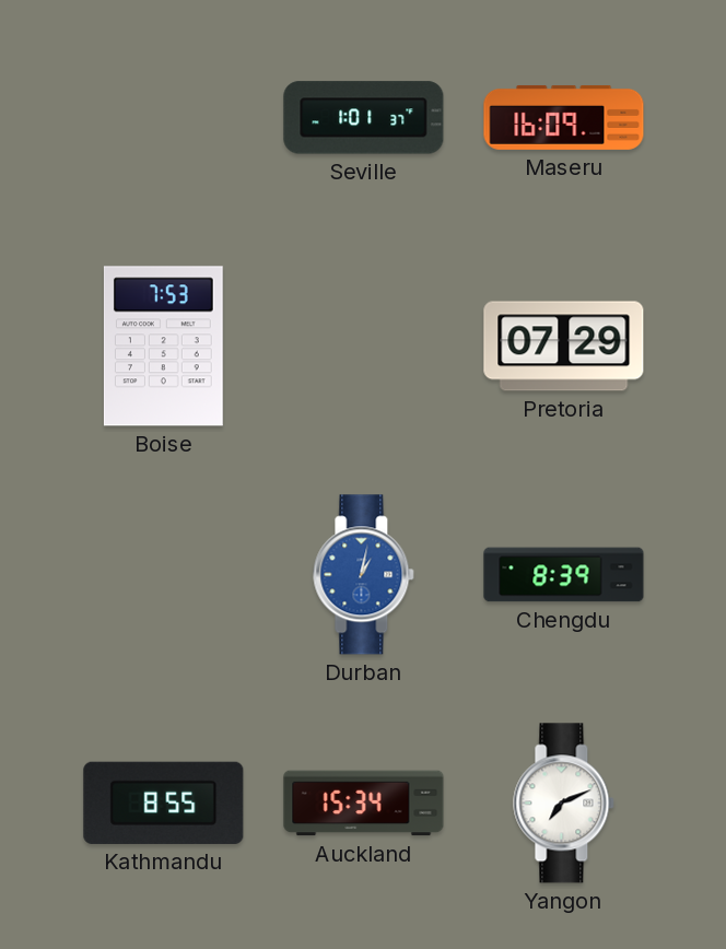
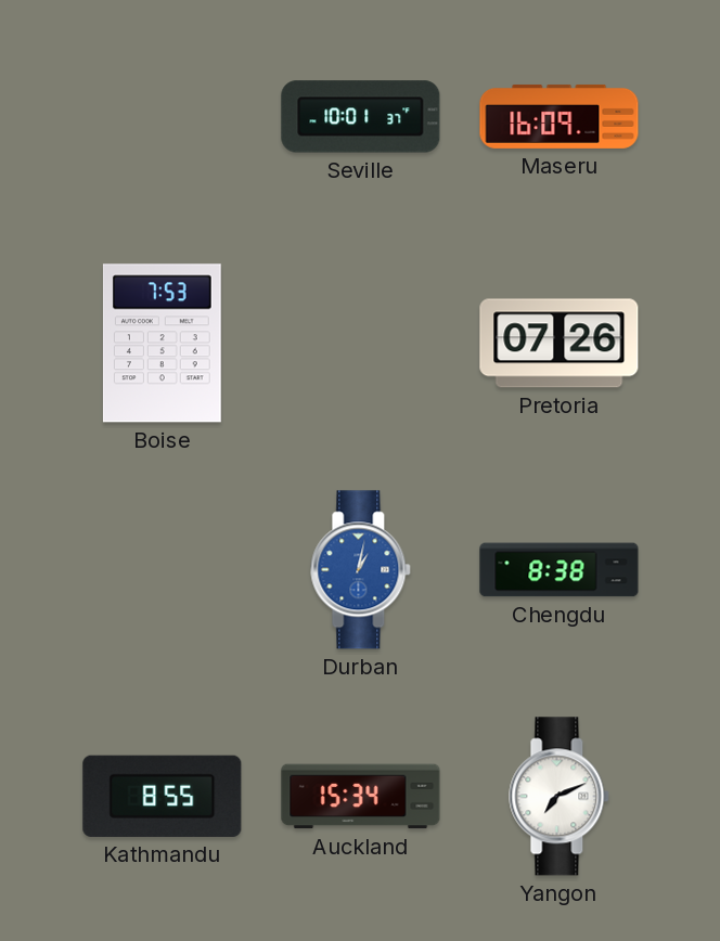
Seville: 1:01 -> 10:01
Pretoria: 07:29 -> 07:26
Chengdu: 8:39 -> 8:38
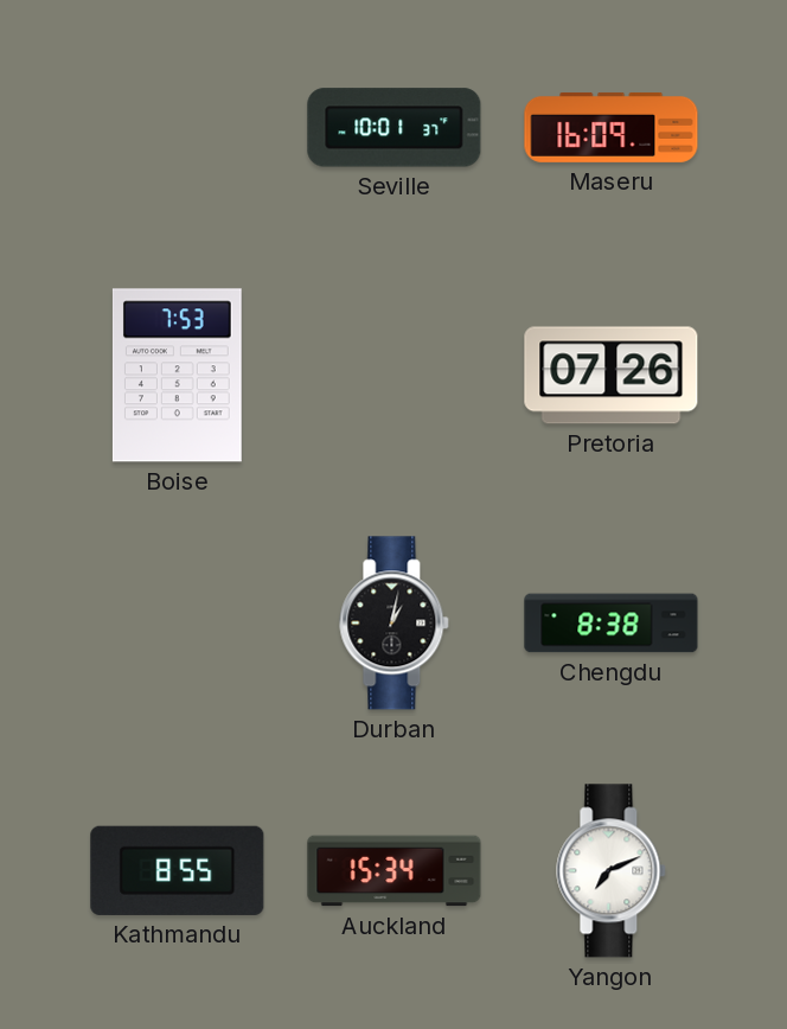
Durban dial: blue -> black
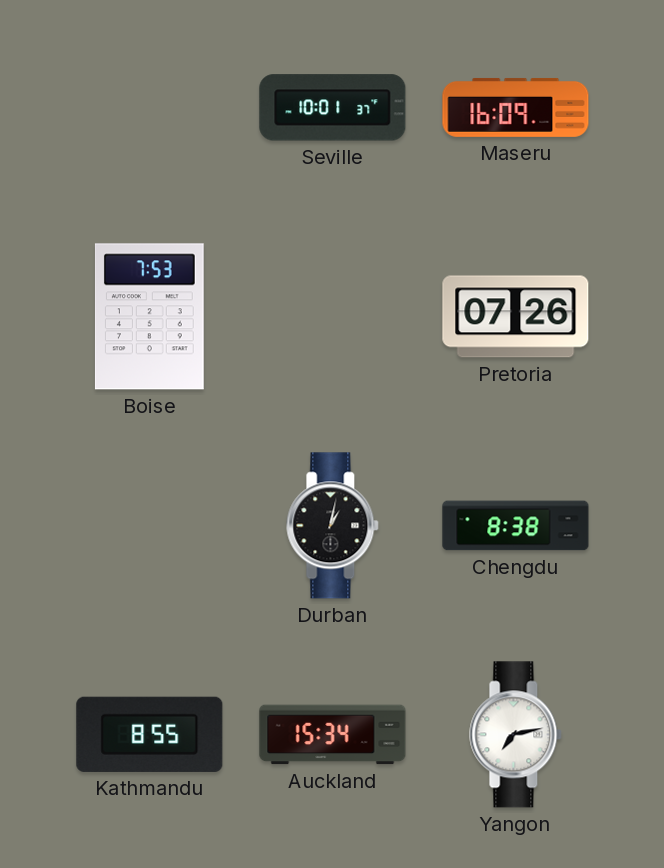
Yangon: 7:11 -> 7:13
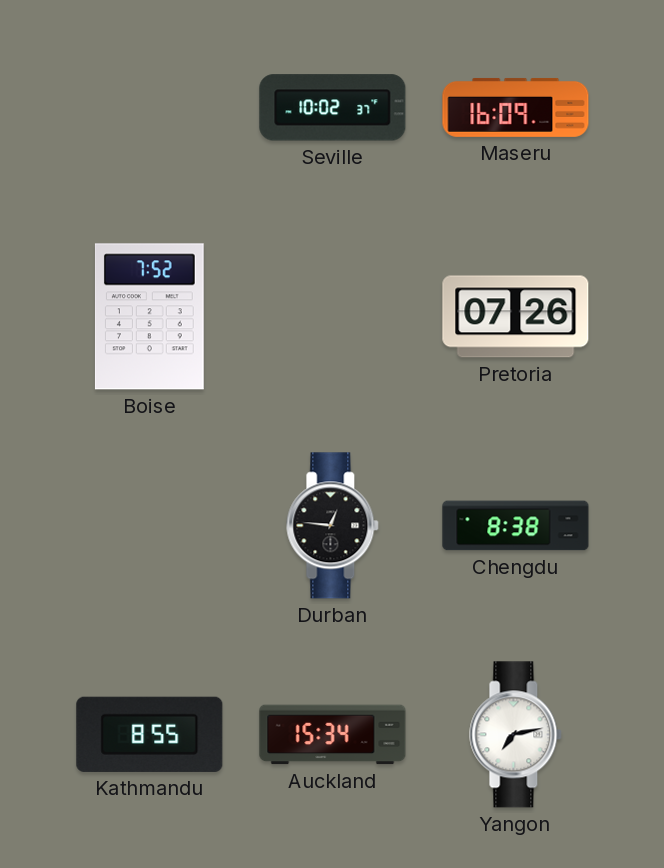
Seville: 10:01 -> 10:02
Boise: 7:53 -> 7:52
Durban: 1:02 -> 12:46
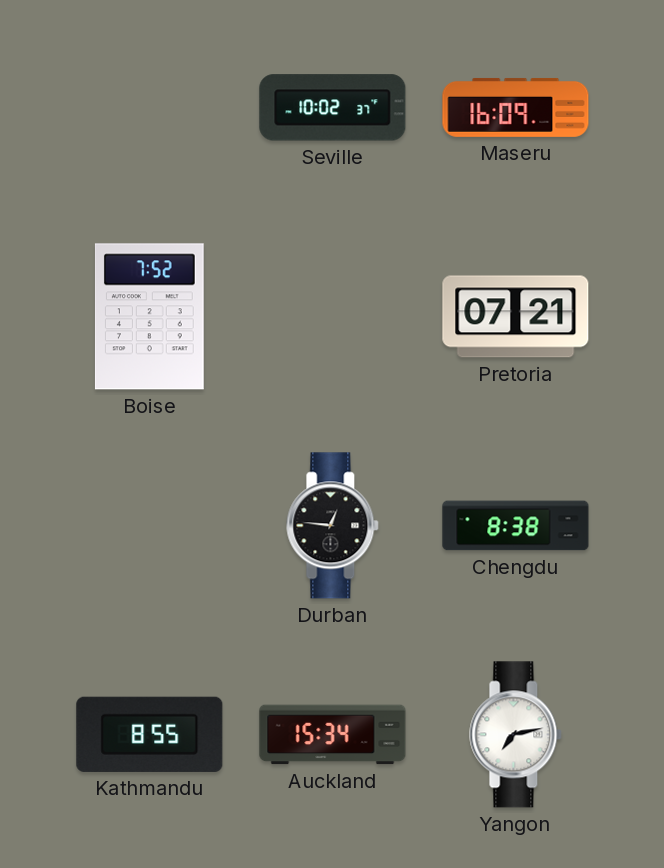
Pretoria: 07:26 -> 07:21
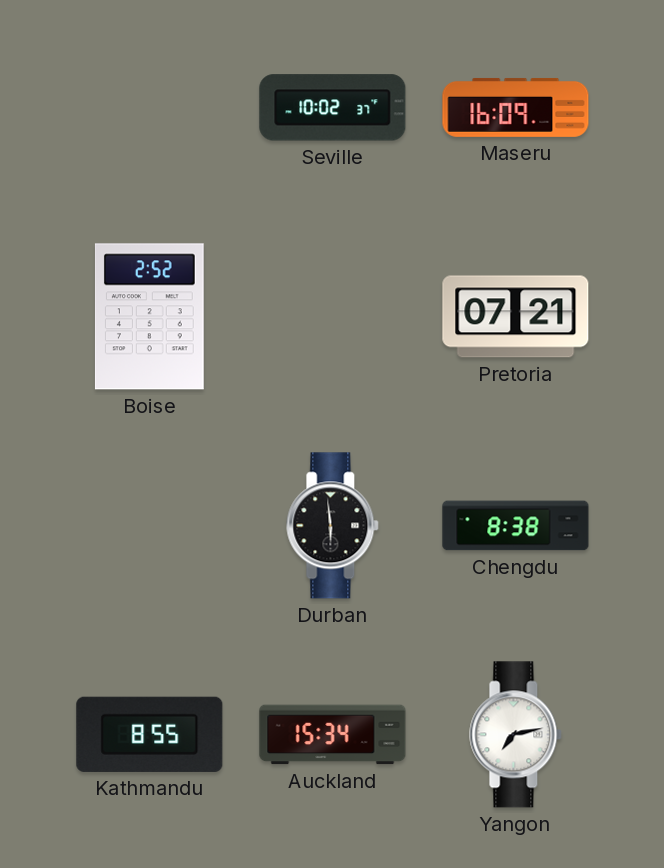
Boise: 7:52 -> 2:52
Durban: 12:46 -> 5:59
